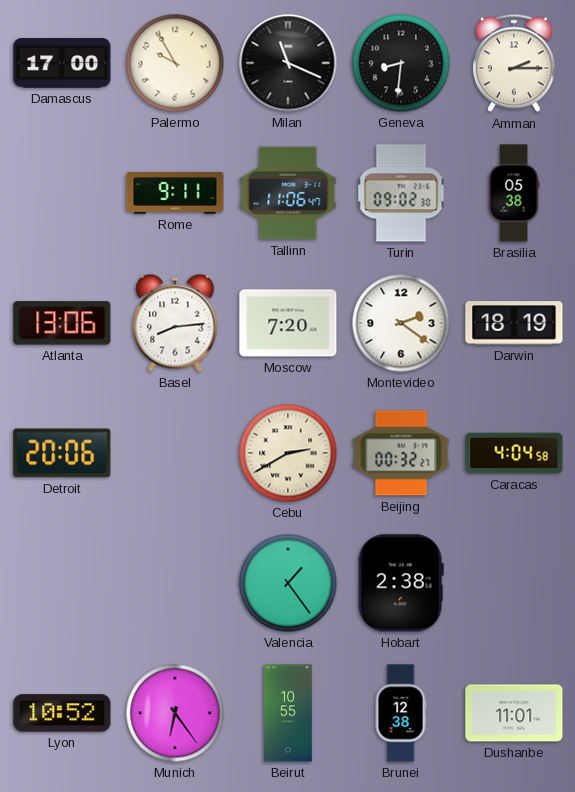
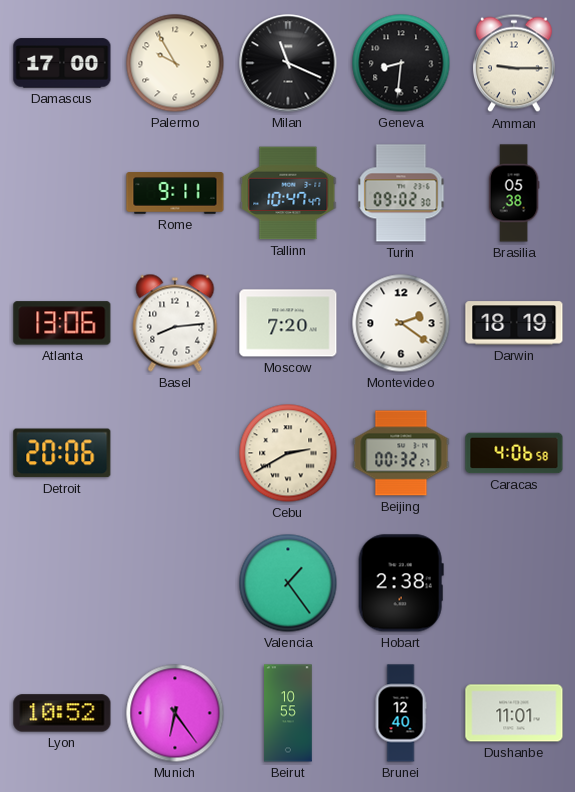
Amman: 2:15 -> 9:15
Tallinn: 11:06 -> 10:47
Caracas: 4:04 -> 4:06
Brunei: 12:38 -> 12:40
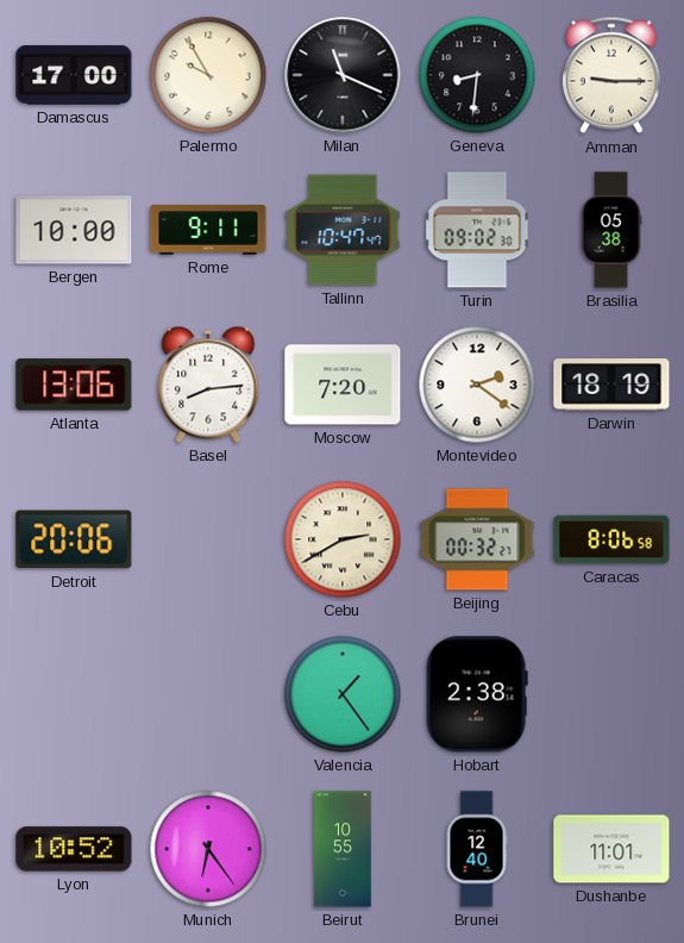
Bergen: none -> 10:00
Caracas: 4:06 -> 8:06
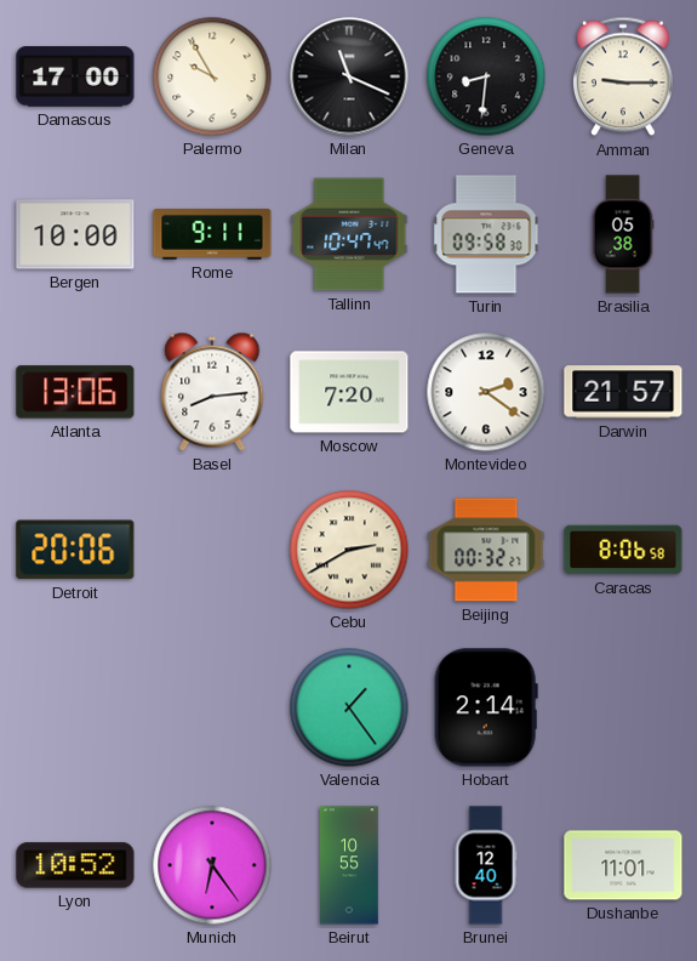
Turin: 09:02 -> 09:58
Darwin: 18:19 -> 21:57
Hobart: 2:38 -> 2:14
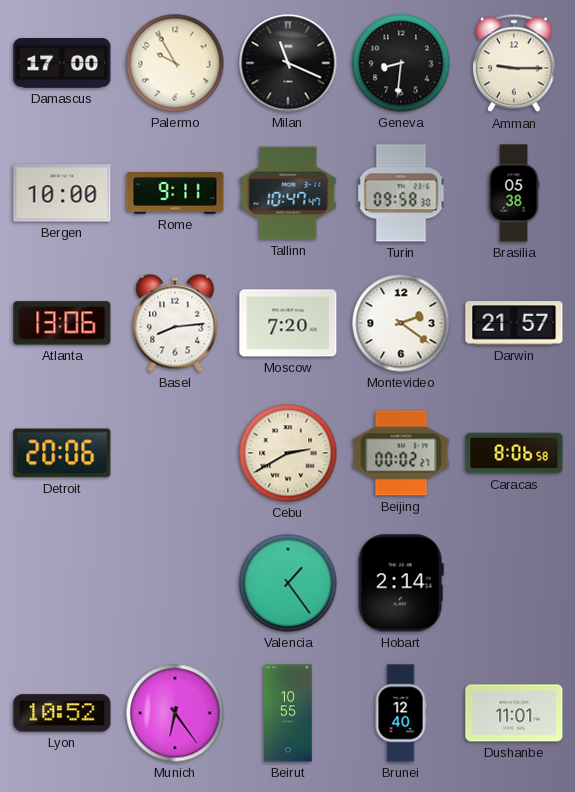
Beijing: 00:32 -> 00:02
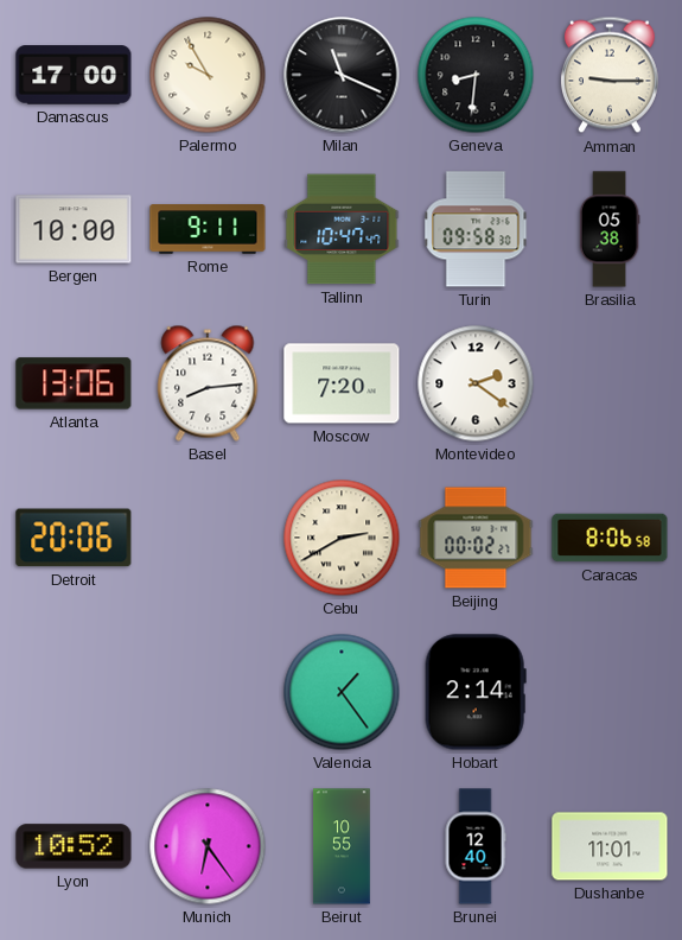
Darwin: 21:57 -> none
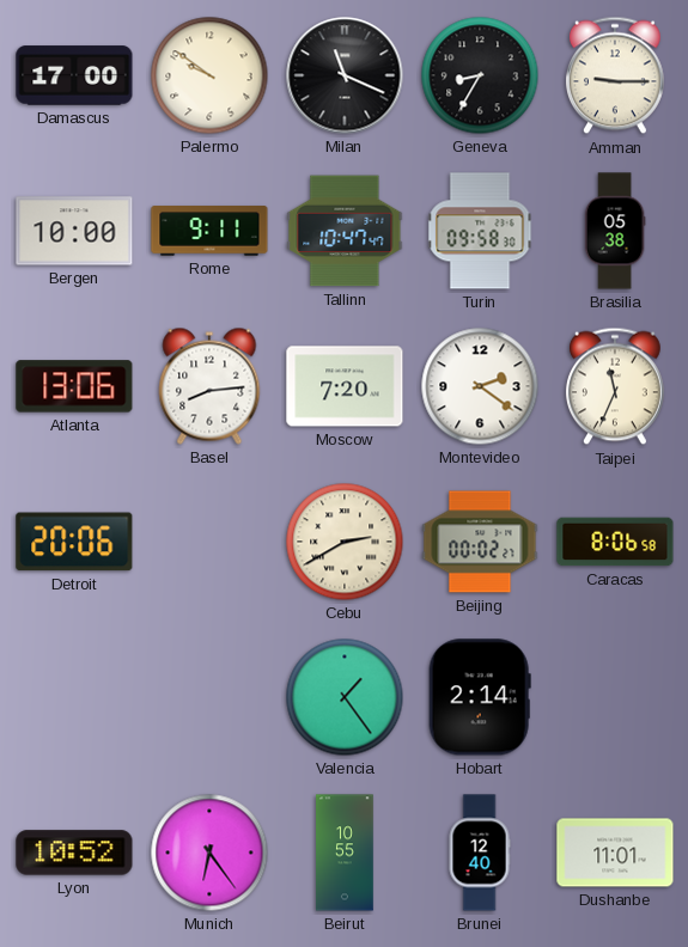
Palermo: 9:55 -> 9:51
Geneva: 8:31 -> 8:35
Taipei: none -> 11:34
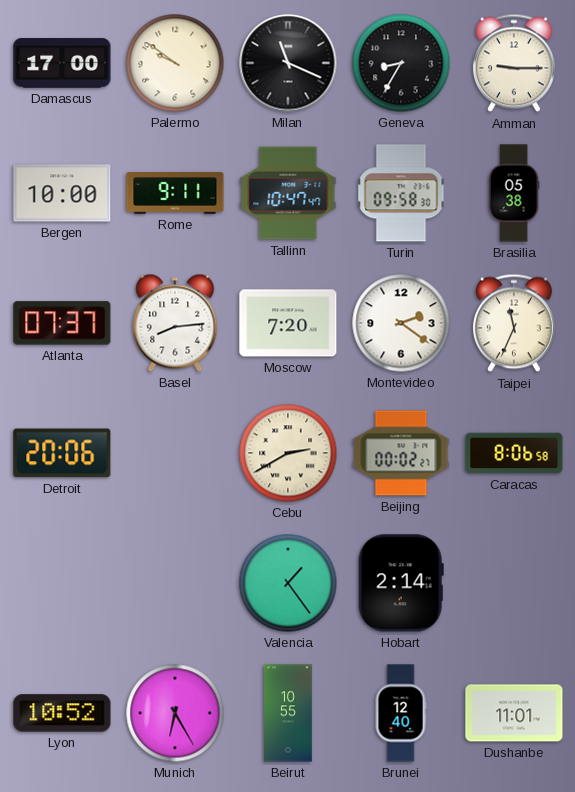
Atlanta: 13:06 -> 07:37
Munich: 6:24 -> 6:25
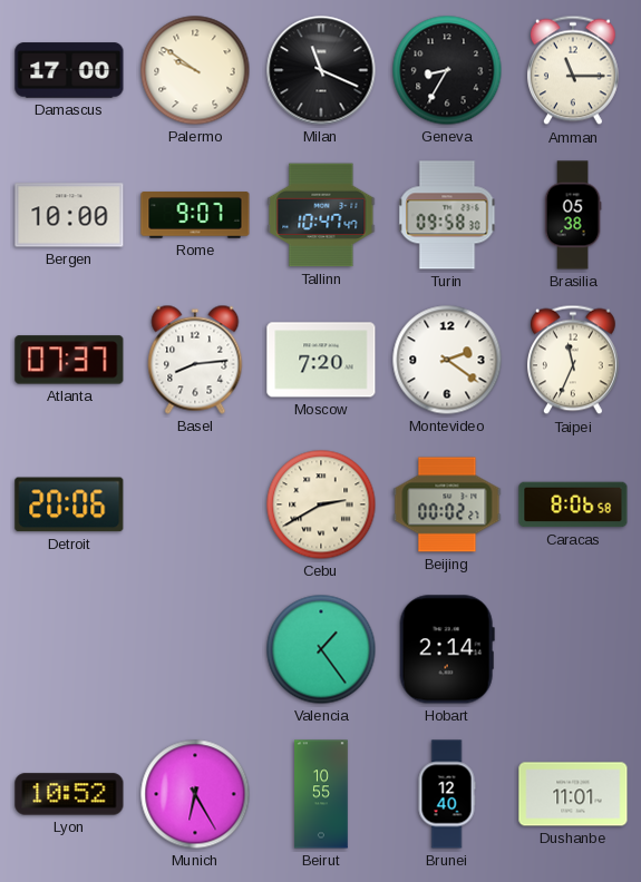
Amman: 9:15 -> 11:15
Rome: 9:11 -> 9:07
